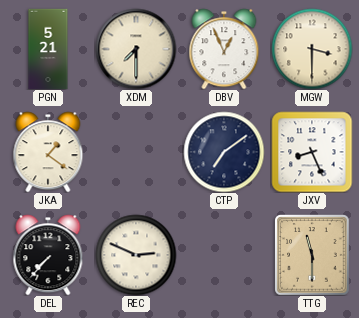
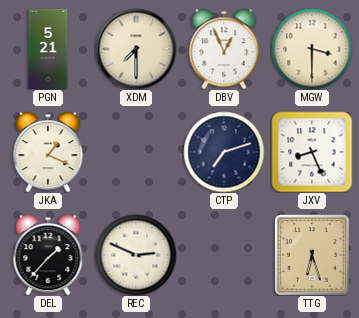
JKA: 1:21 -> 1:19
CTP: 7:09 -> 7:12
DEL: 7:37 -> 1:37
TTG: 11:30 -> 6:27
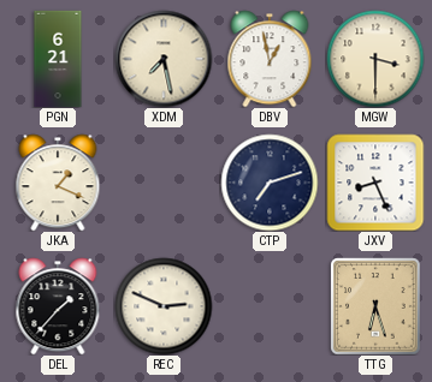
PGN: 5:21 -> 6:21
XDM: 7:30 -> 7:28
DBV: 12:56 -> 12:58
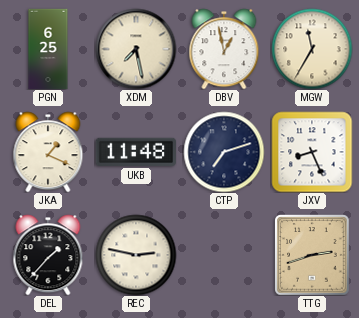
PGN: 6:21 -> 6:25
MGW: 3:30 -> 11:35
UKB: none -> 11:48
REC: 2:49 -> 2:47
TTG: 6:27 -> 2:42
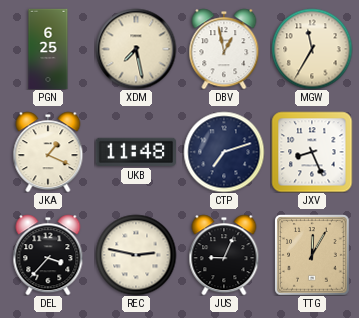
DEL: 1:37 -> 3:37
JUS: none -> 9:04
TTG: 2:42 -> 12:05
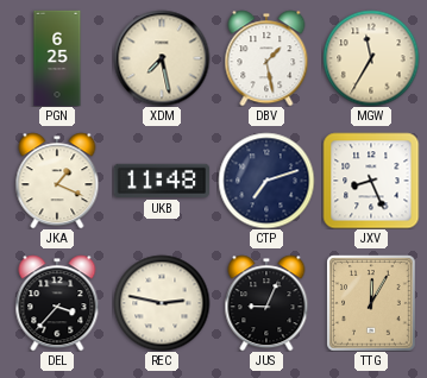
DBV: 12:58 -> 1:28
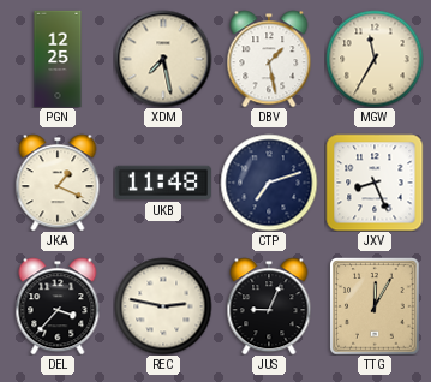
PGN: 6:25 -> 12:25
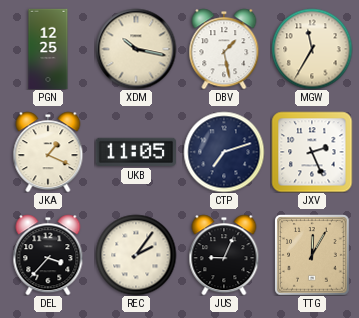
XDM: 7:28 -> 10:17
UKB: 11:48 -> 11:05
JXV: 8:26 -> 2:26
REC: 2:47 -> 2:06
